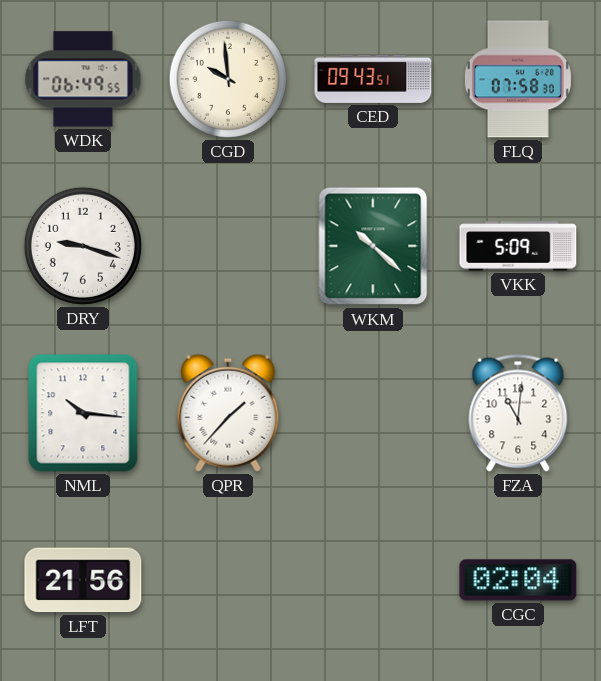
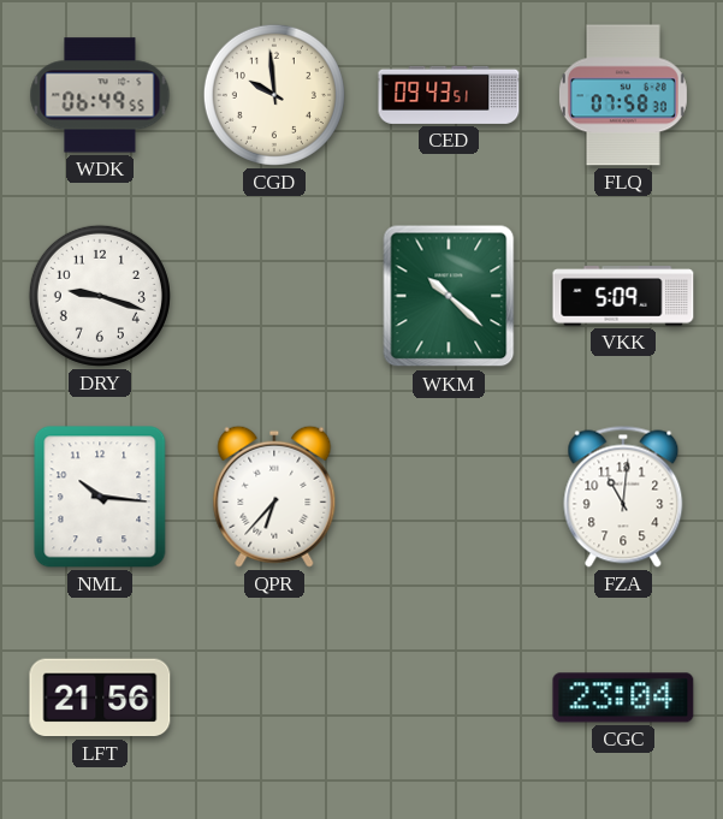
QPR: 1:37 -> 6:37
CGC: 02:04 -> 23:04
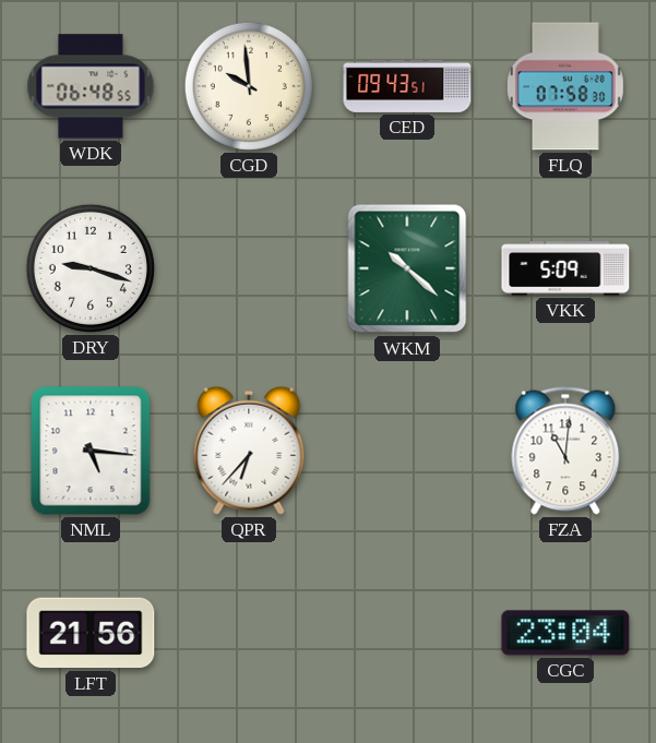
WDK: 06:49 -> 06:48
NML: 10:16 -> 5:16
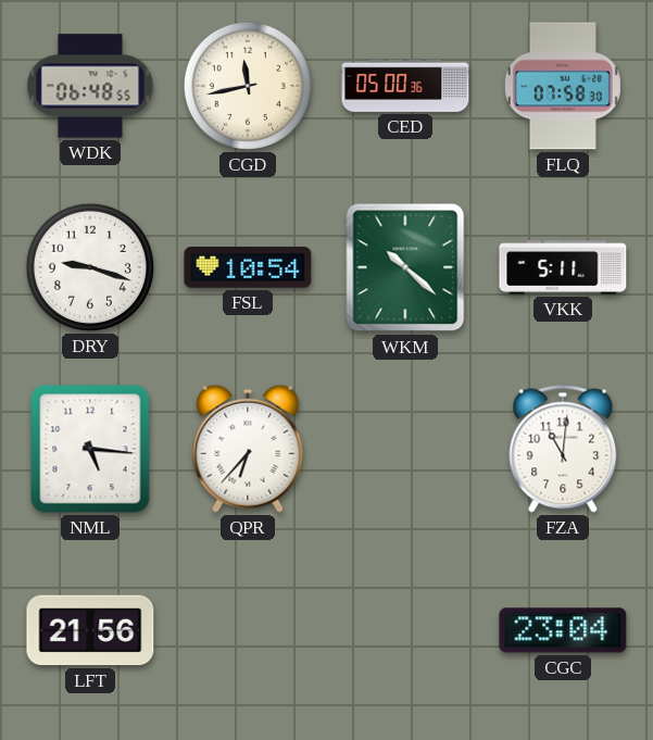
CGD: 9:59 -> 11:43
CED: 09:43 -> 05:00
FSL: none -> 10:54
VKK: 5:09 -> 5:11
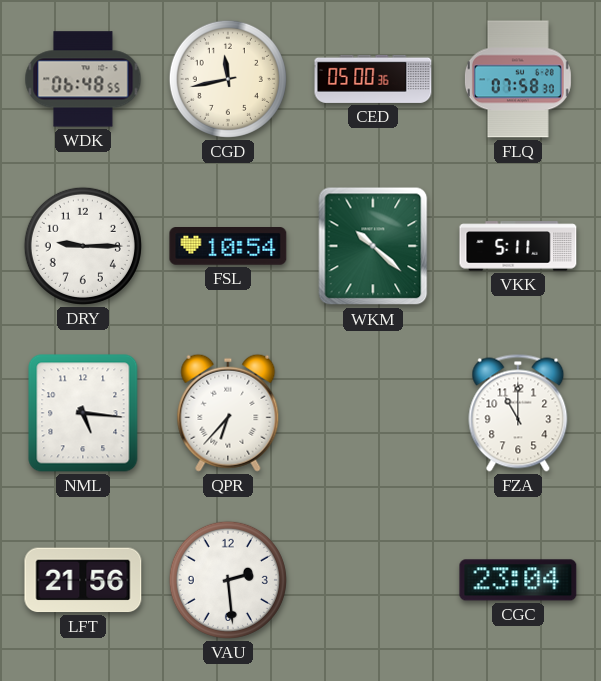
DRY: 9:18 -> 9:15
FZA: 11:01 -> 11:00
VAU: none -> 2:29
